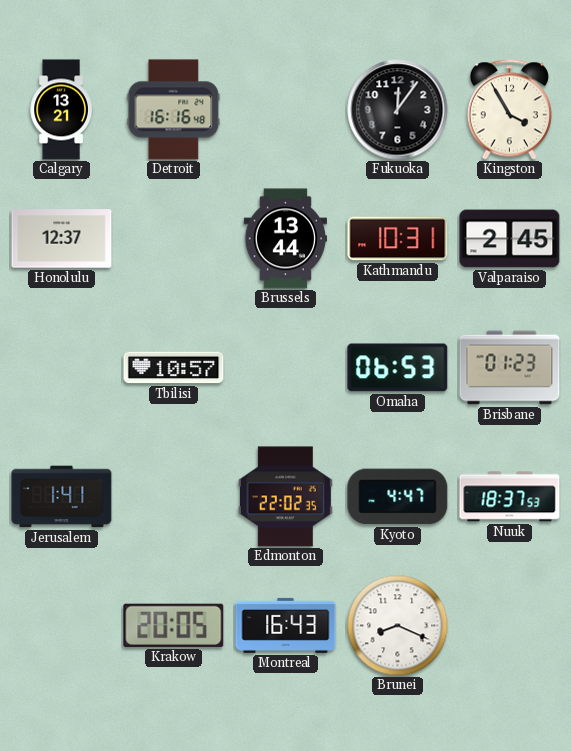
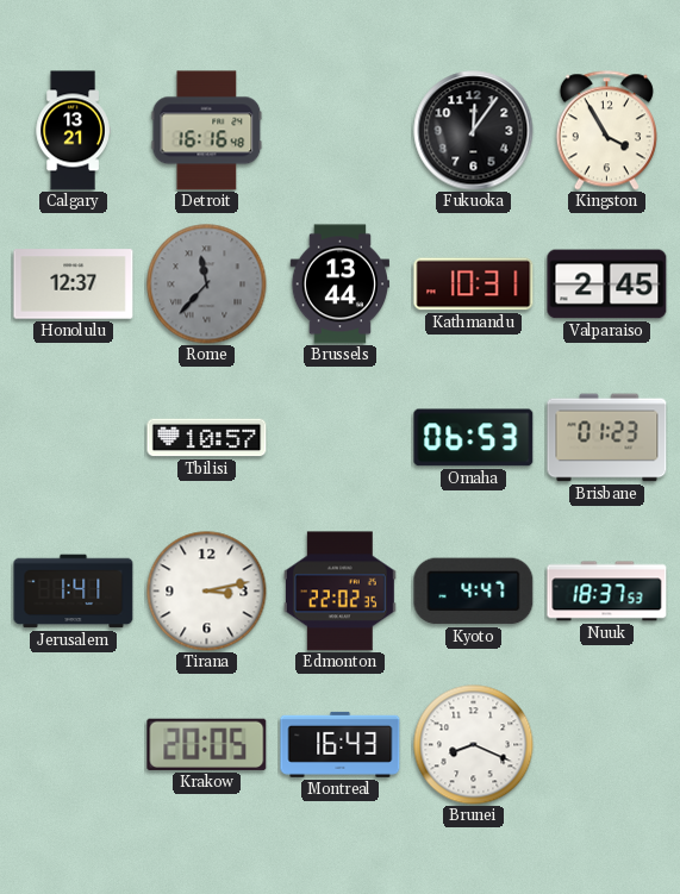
Rome: none -> 11:37
Tirana: none -> 3:13
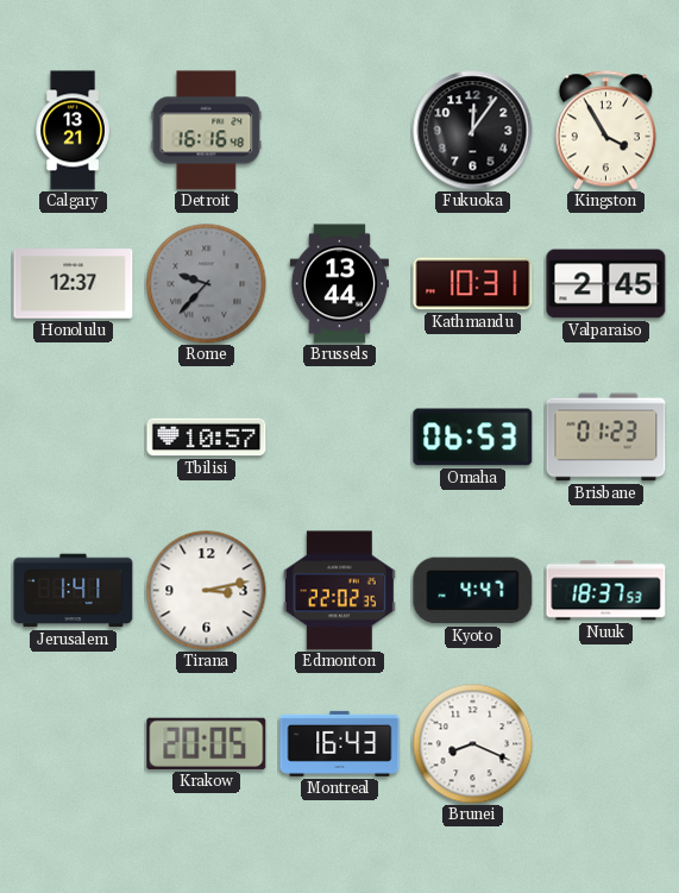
Rome: 11:37 -> 9:37
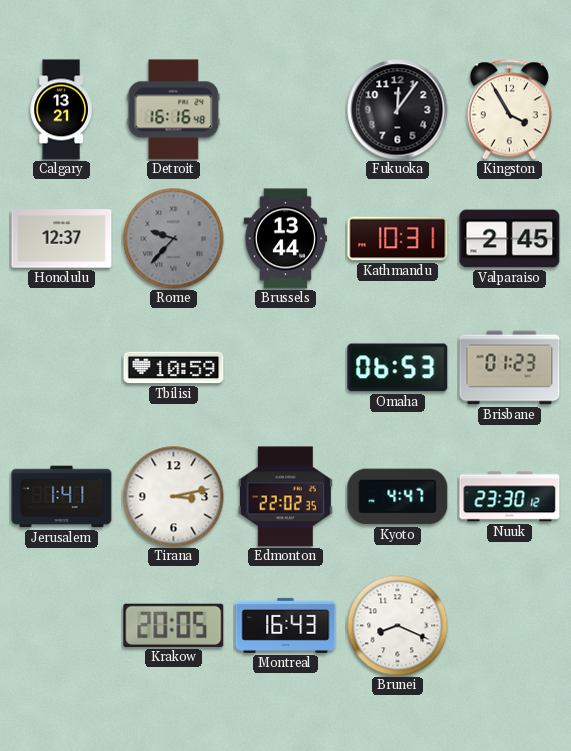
Tbilisi: 10:57 -> 10:59
Nuuk: 18:37 -> 23:30
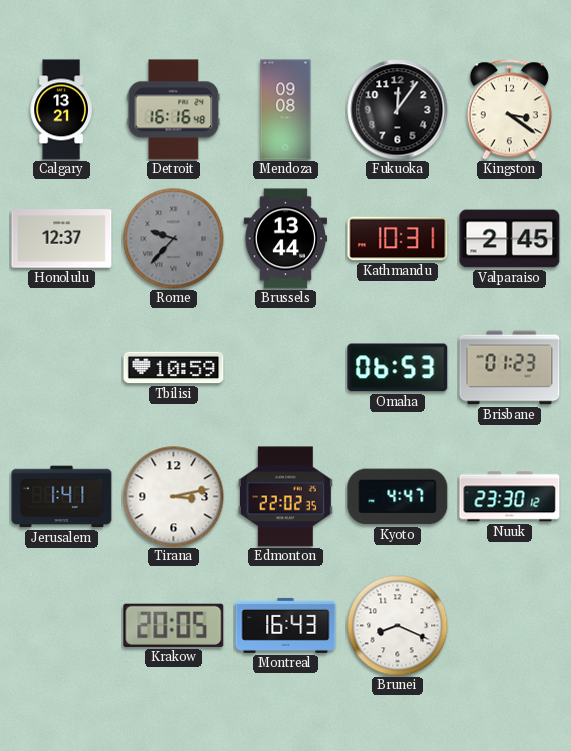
Mendoza: none -> 09:08
Kingston: 3:55 -> 3:21
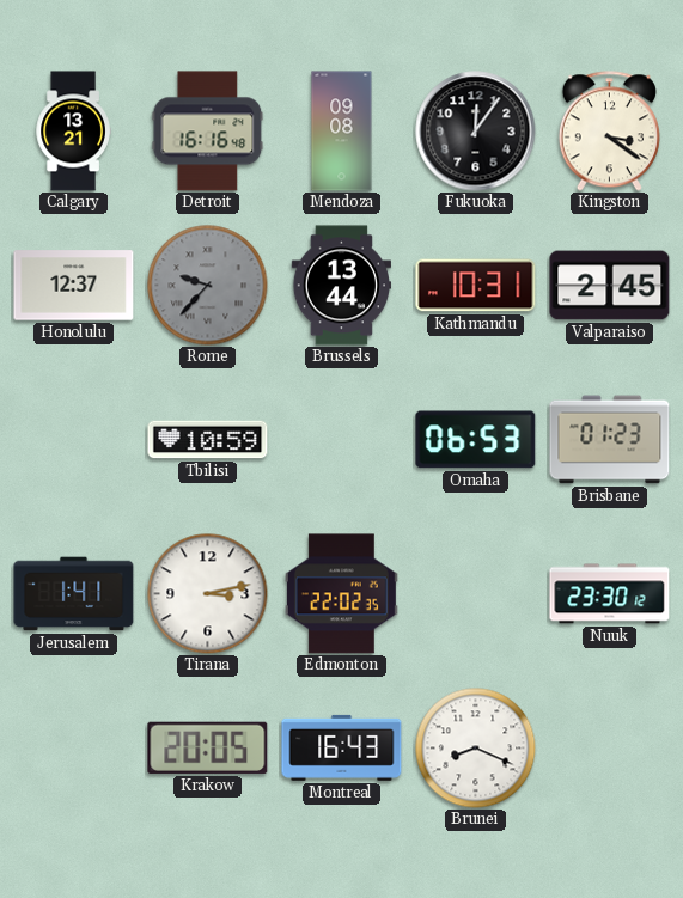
Kyoto: 4:47 -> none
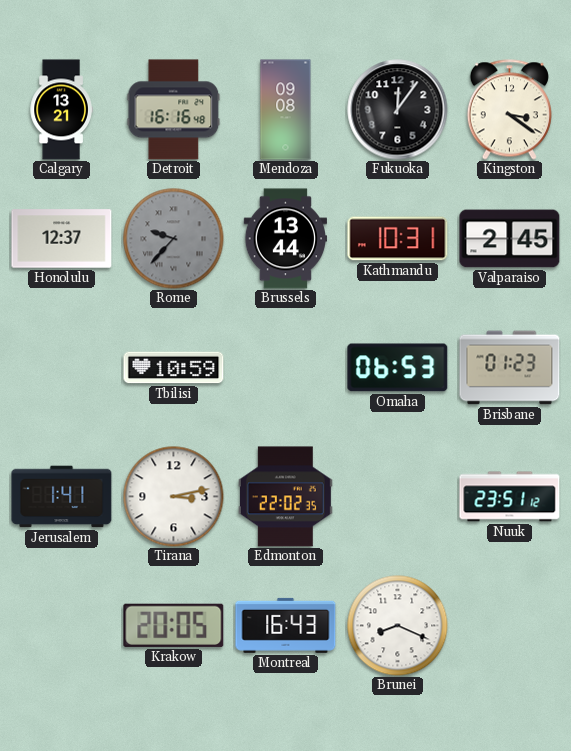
Nuuk: 23:30 -> 23:51
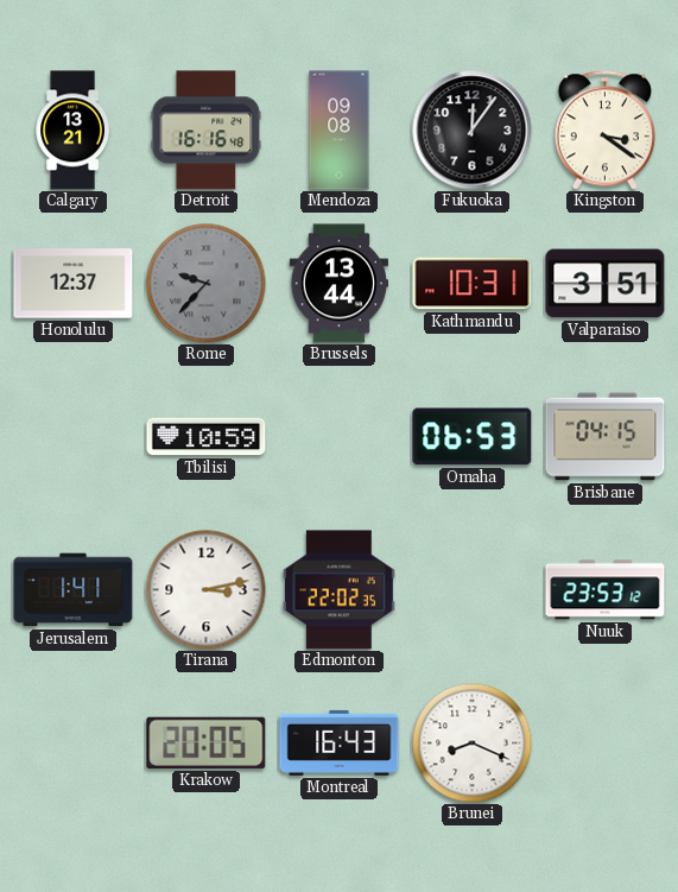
Valparaiso: 2:45 -> 3:51
Brisbane: 01:23 -> 04:15
Nuuk: 23:51 -> 23:53
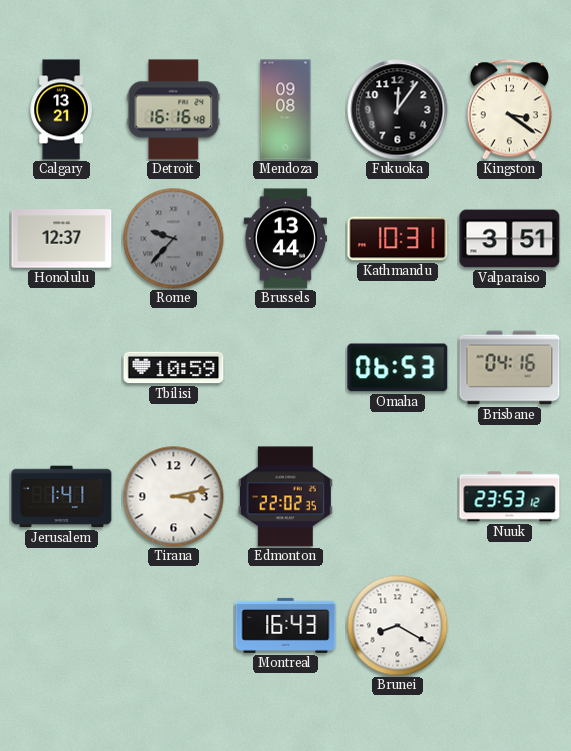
Brisbane: 04:15 -> 04:16
Krakow: 20:05 -> none
Brunei: 8:19 -> 8:20
